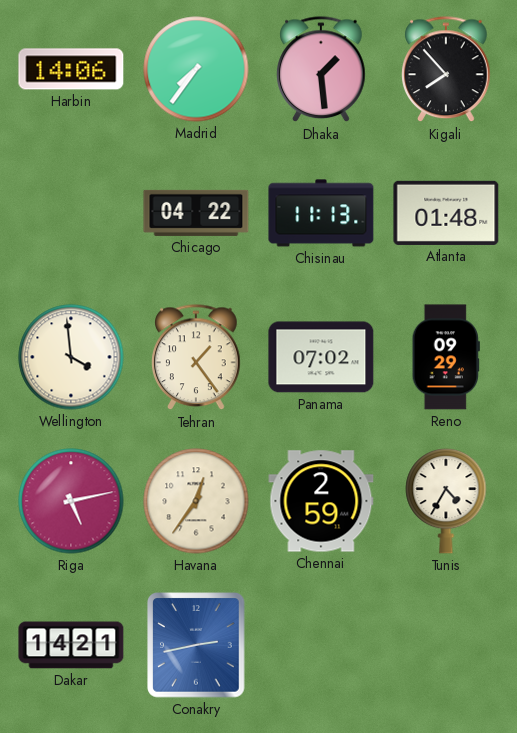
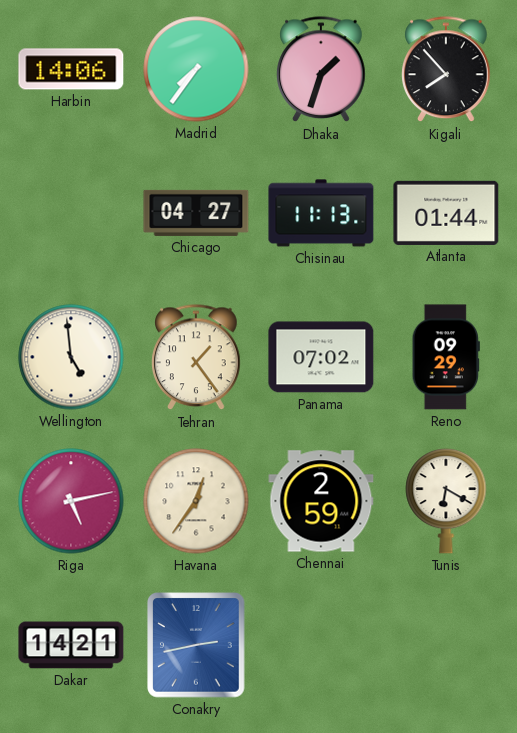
Dhaka: 1:29 -> 1:33
Chicago: 04:22 -> 04:27
Atlanta: 01:48 -> 01:44
Wellington: 3:59 -> 4:59
Tunis: 4:35 -> 6:20
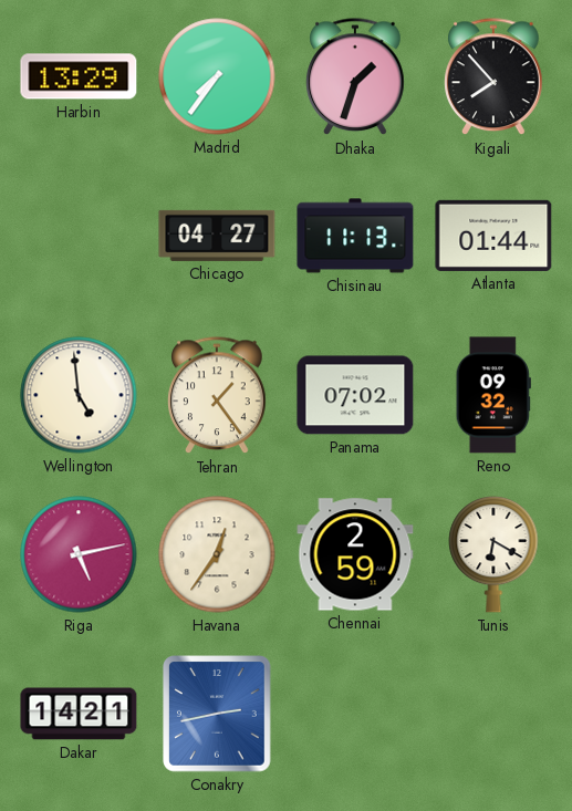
Harbin: 14:06 -> 13:29
Reno: 09:29 -> 09:32
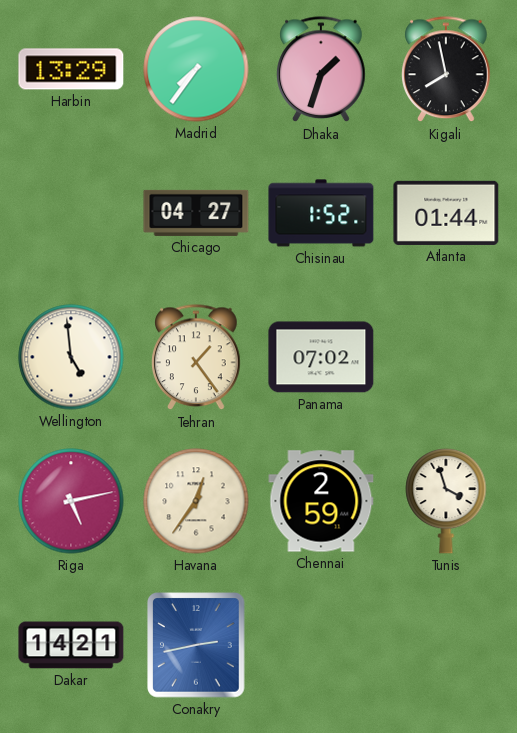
Kigali: 7:53 -> 7:58
Chisinau: 11:13 -> 1:52
Reno: 09:32 -> none
Tunis: 6:20 -> 3:57
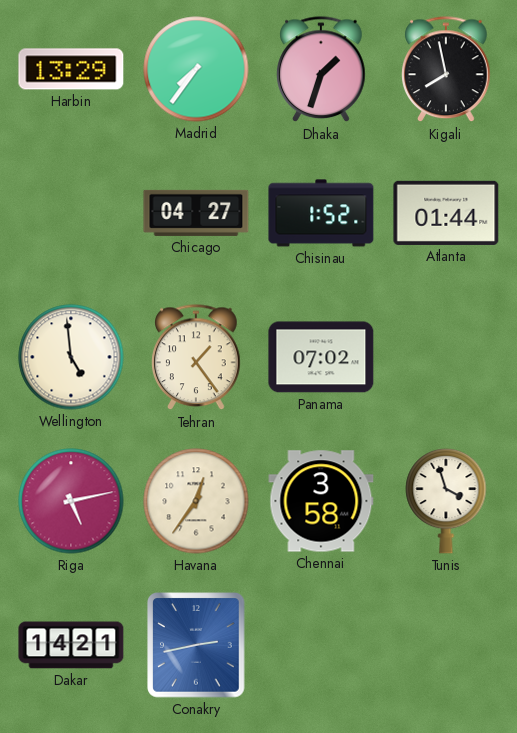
Chennai: 2:59 -> 3:58
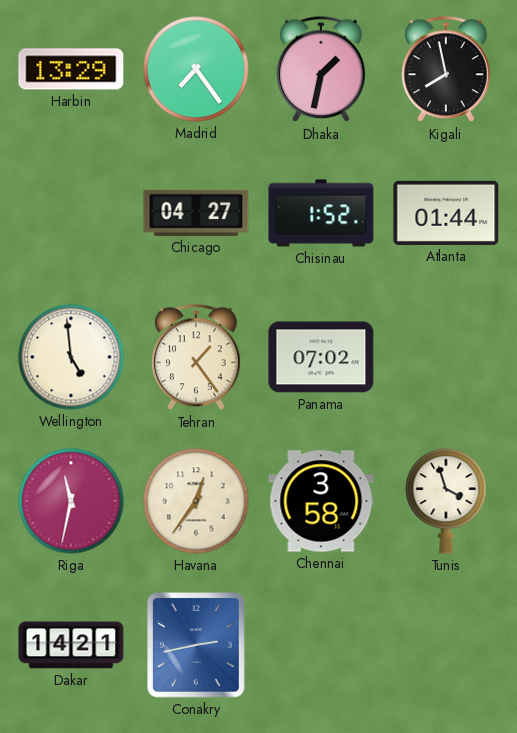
Madrid: 7:36 -> 7:24
Dhaka: 1:33 -> 1:32
Riga: 5:13 -> 11:32
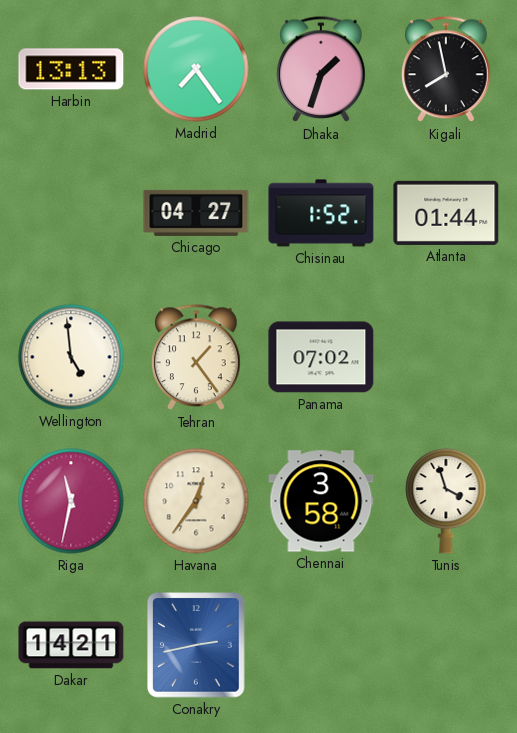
Harbin: 13:29 -> 13:13
Dhaka: 1:32 -> 1:33
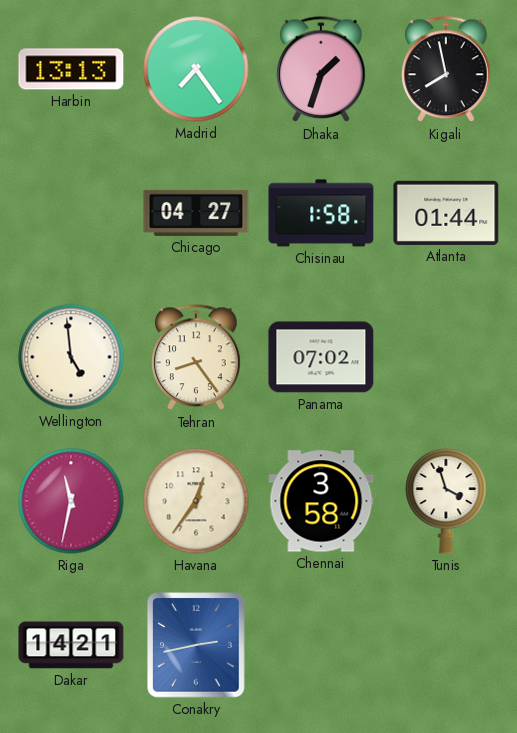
Chisinau: 1:52 -> 1:58
Tehran: 1:24 -> 8:24
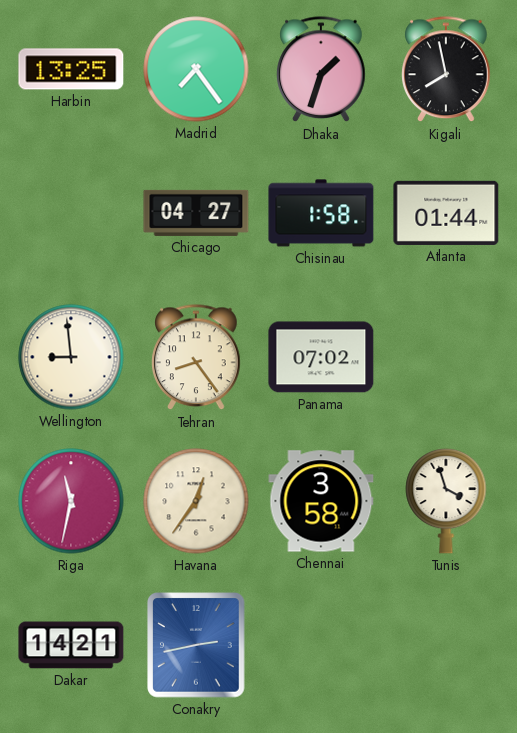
Harbin: 13:13 -> 13:25
Wellington: 4:59 -> 8:59
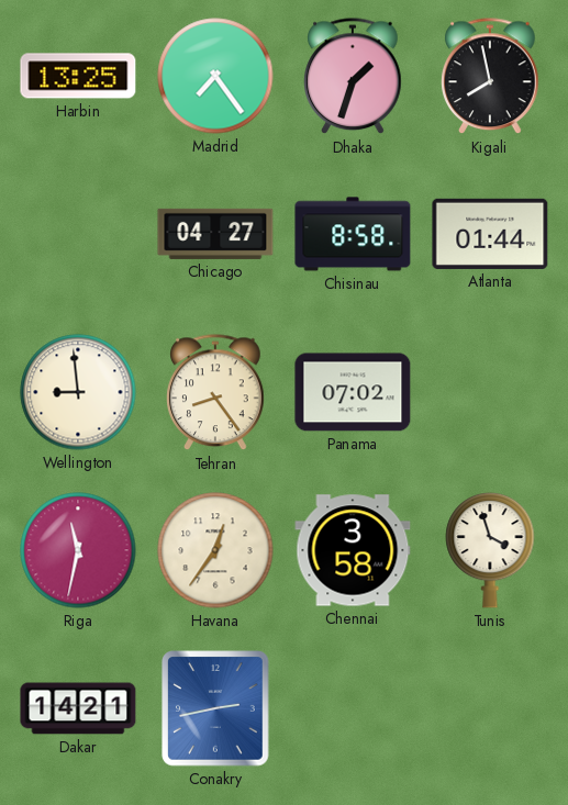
Chisinau: 1:58 -> 8:58
